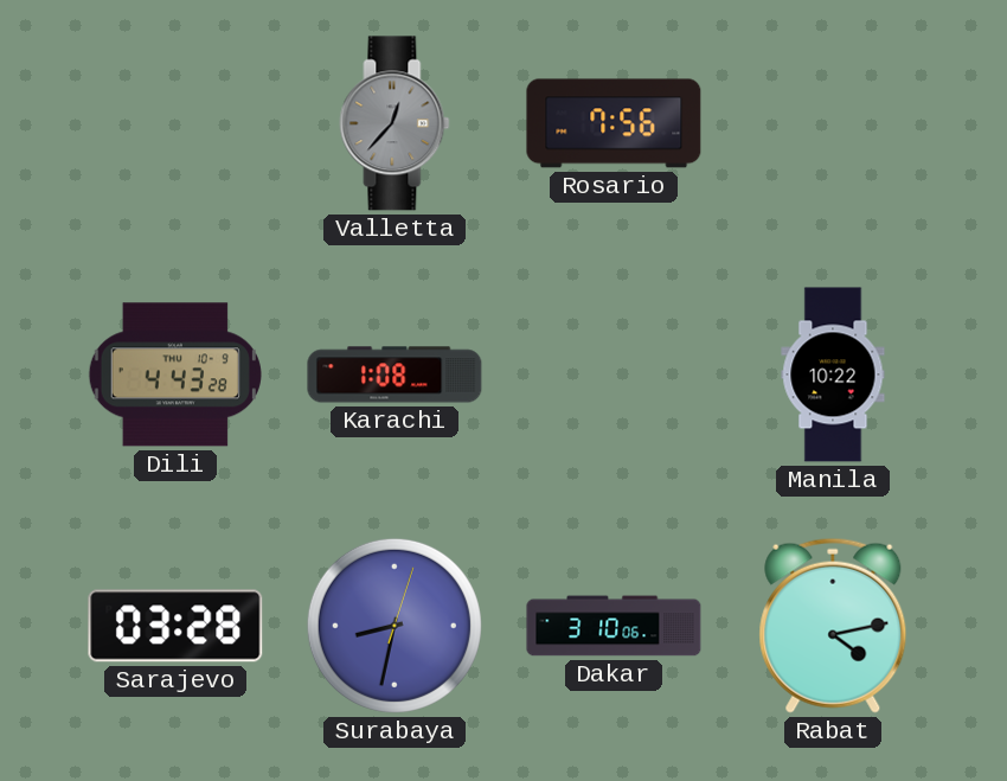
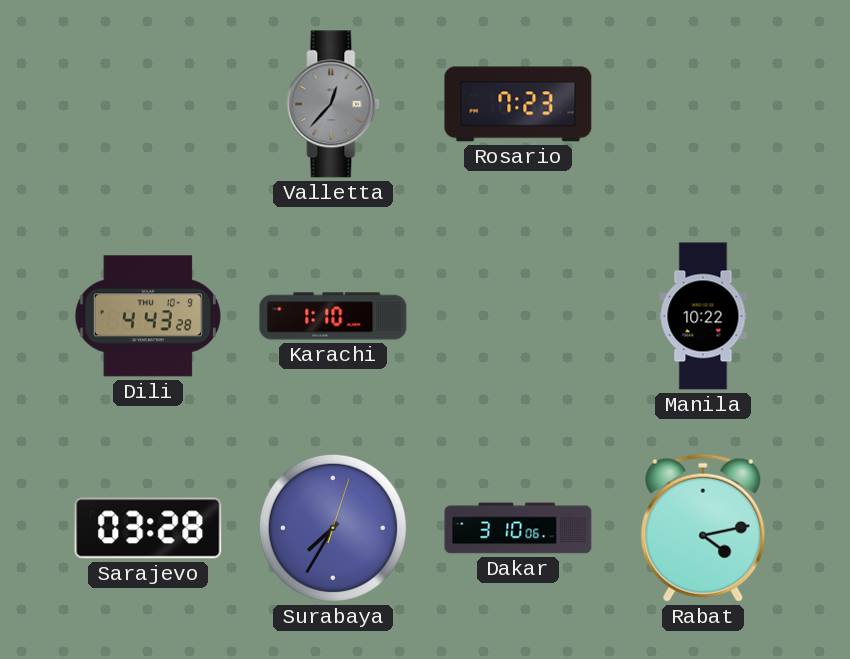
Rosario: 7:56 -> 7:23
Karachi: 1:08 -> 1:10
Surabaya: 8:32 -> 7:35
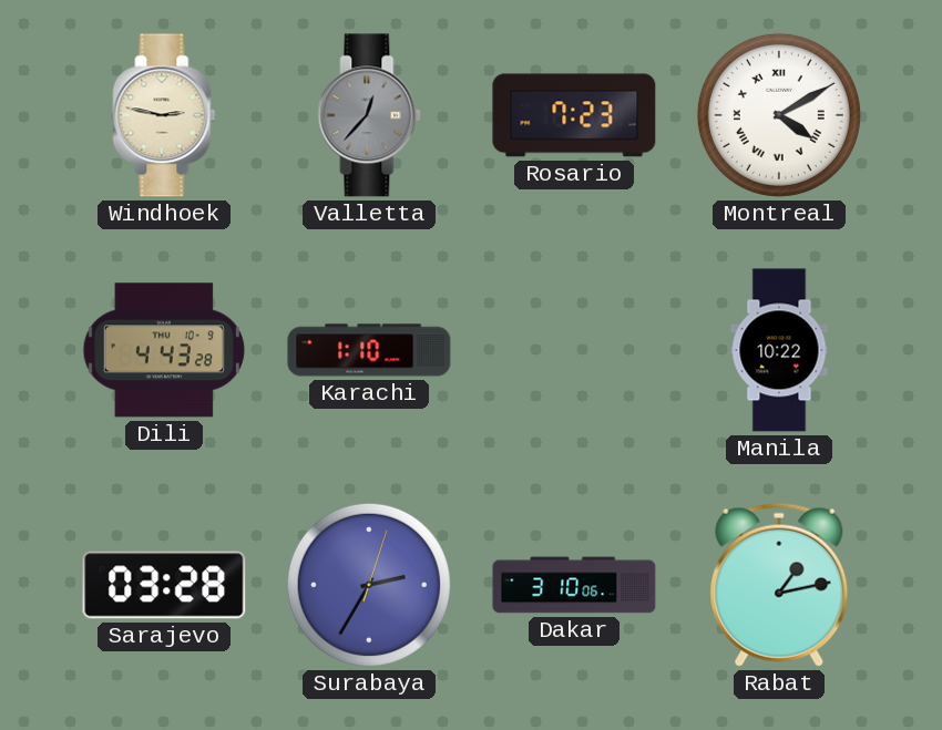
Windhoek: none -> 2:47
Montreal: none -> 4:10
Surabaya: 7:35 -> 2:35
Rabat: 4:13 -> 1:13
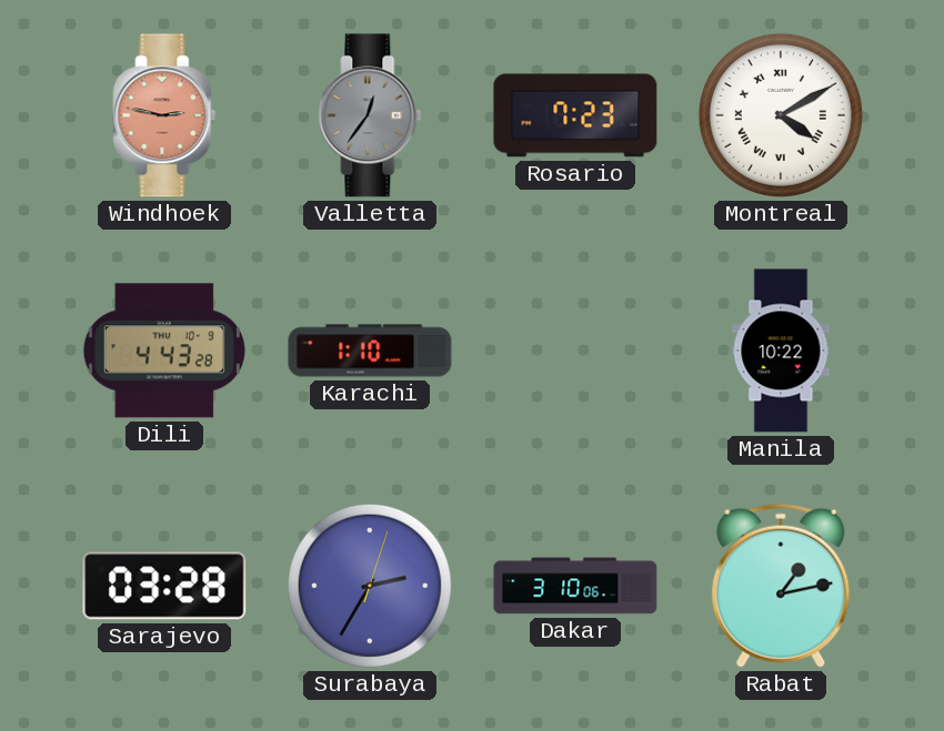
Windhoek dial: cream -> salmon
Valletta: 12:37 -> 12:36
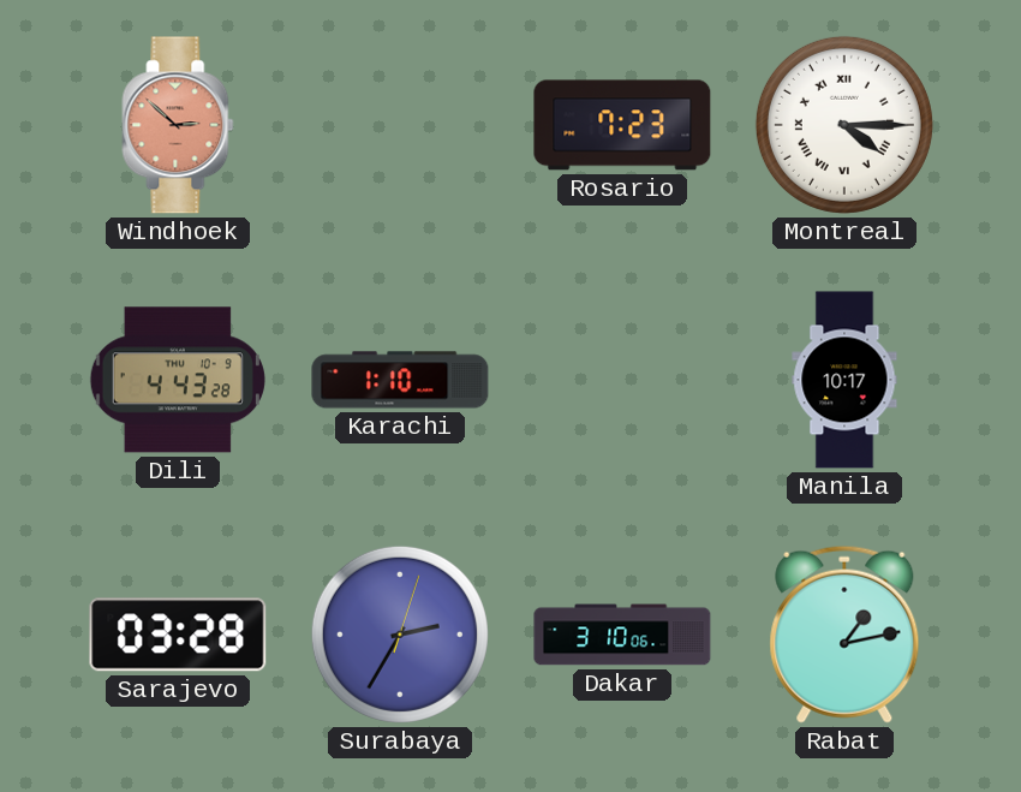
Windhoek: 2:47 -> 2:52
Valletta: 12:36 -> none
Montreal: 4:10 -> 4:15
Manila: 10:22 -> 10:17
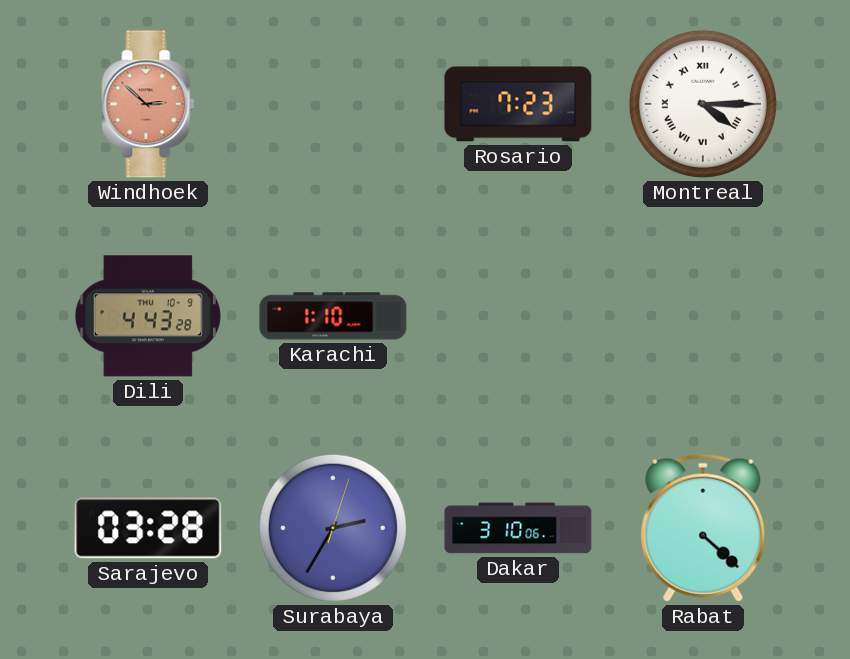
Manila: 10:17 -> none
Rabat: 1:13 -> 4:22
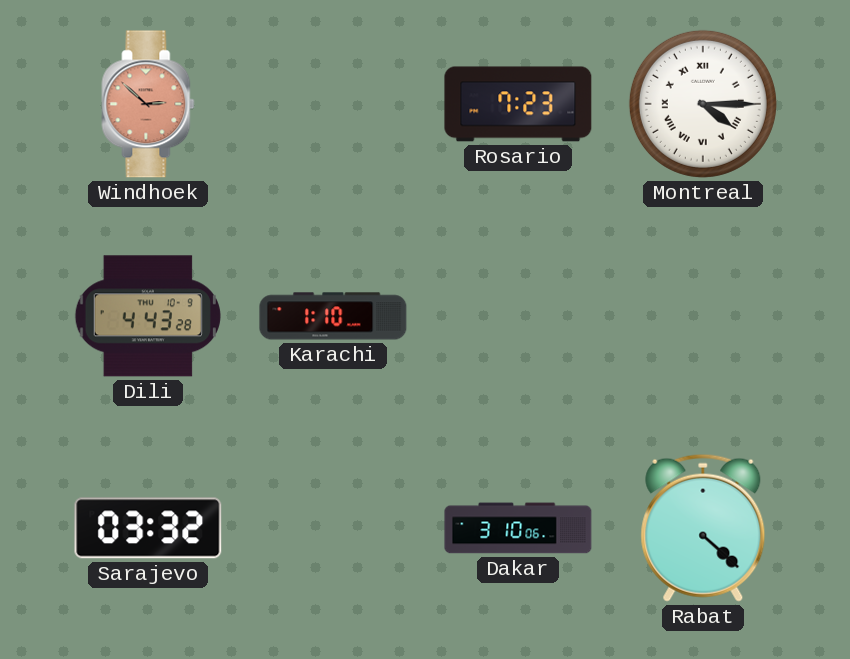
Sarajevo: 03:28 -> 03:32
Surabaya: 2:35 -> none
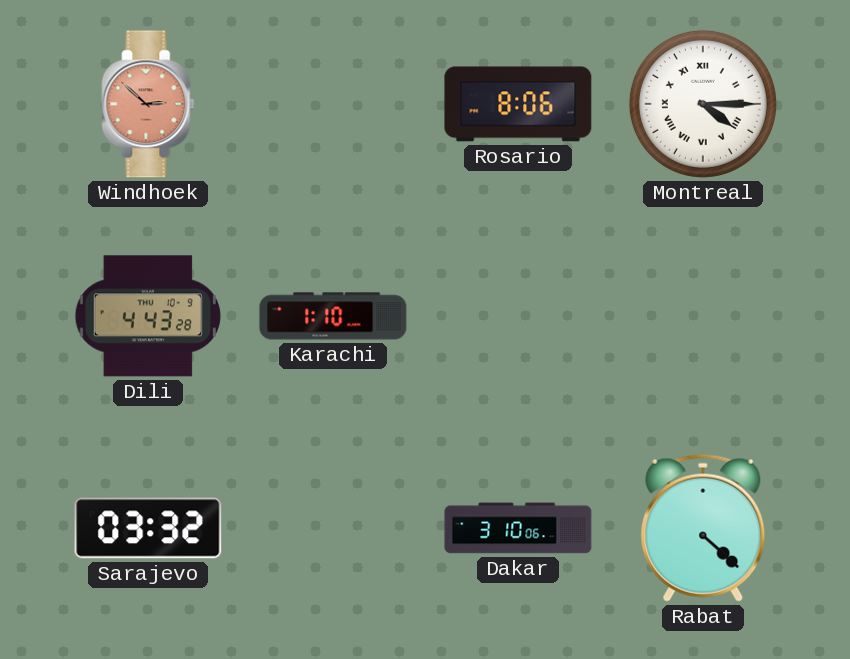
Rosario: 7:23 -> 8:06
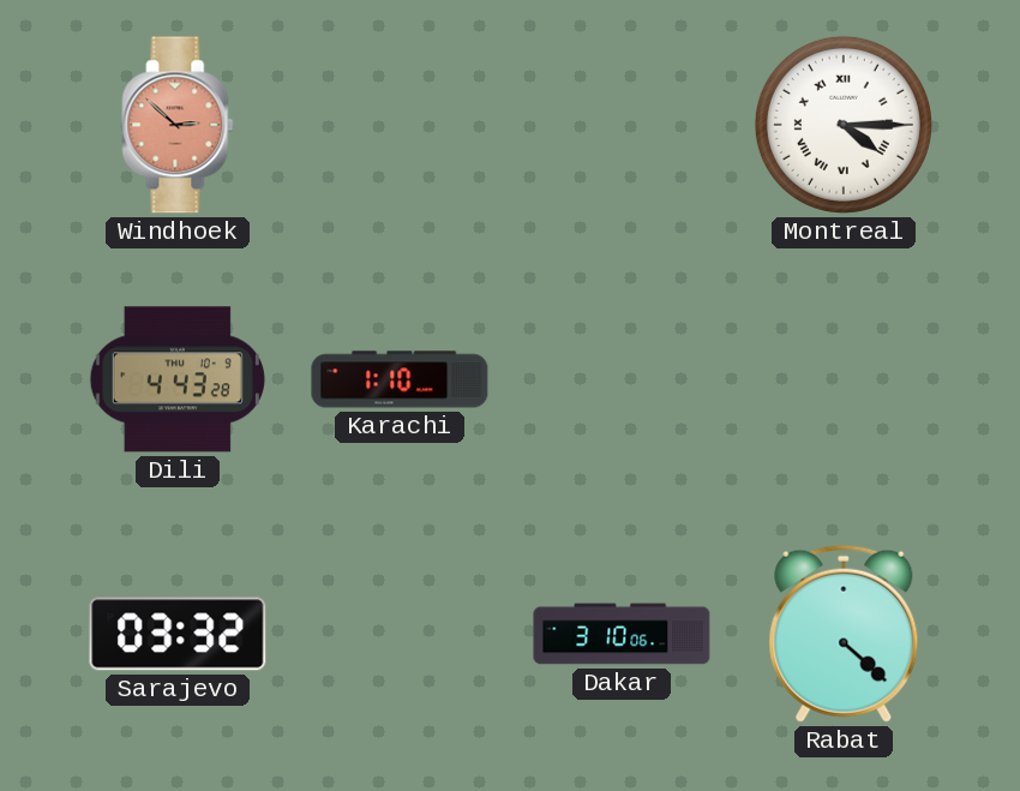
Rosario: 8:06 -> none
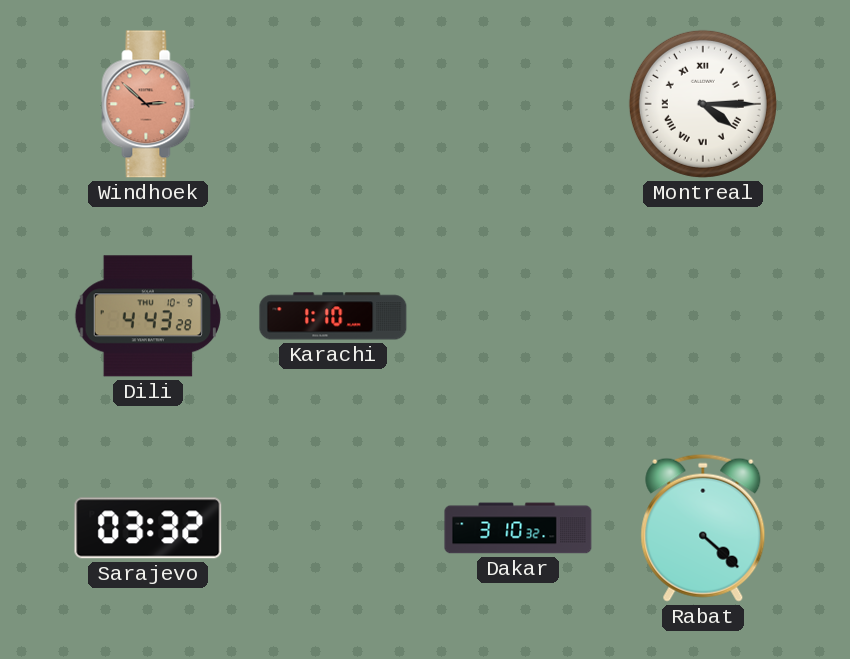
Dakar: 3:10:06 -> 3:10:32
